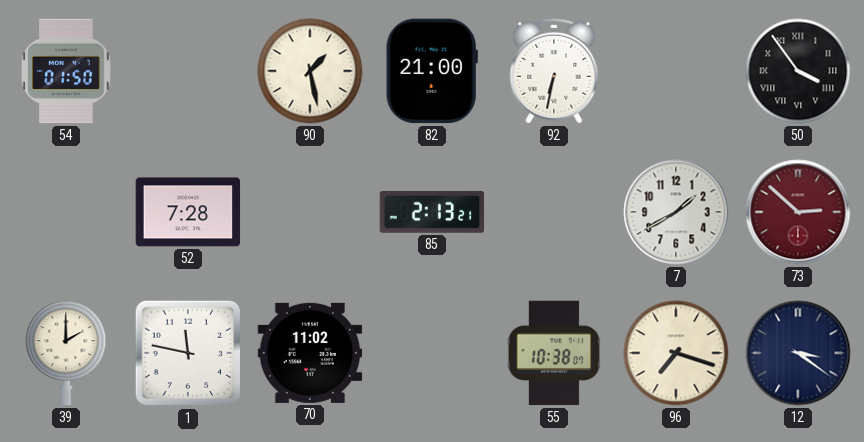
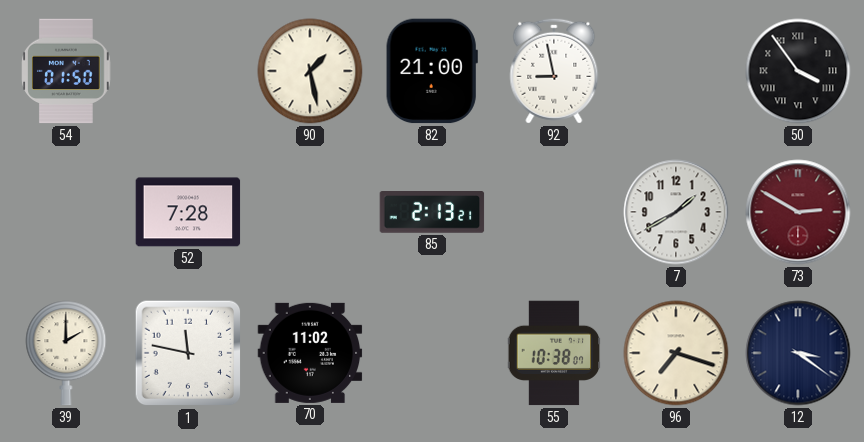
92: 6:32 -> 8:58
73: 2:52 -> 2:50
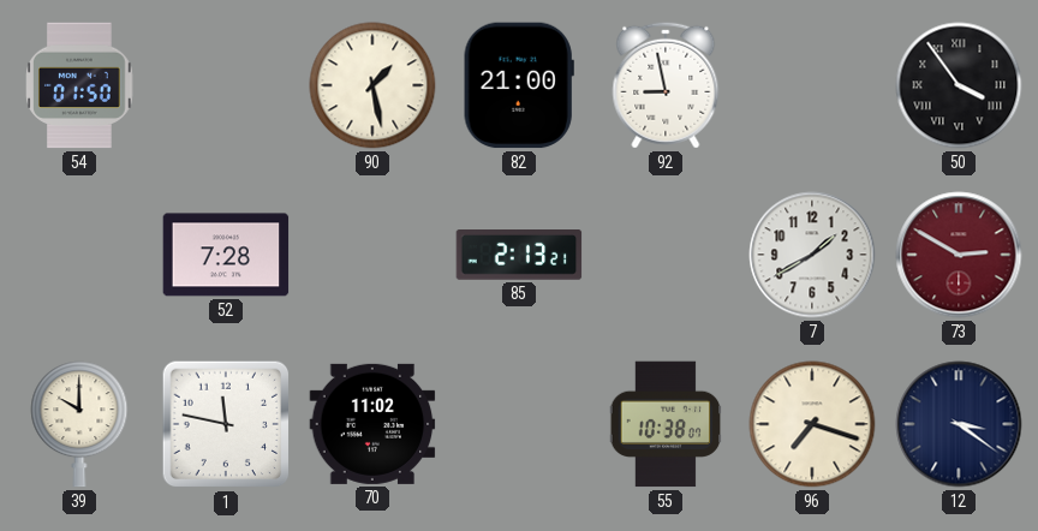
39: 2:00 -> 10:00
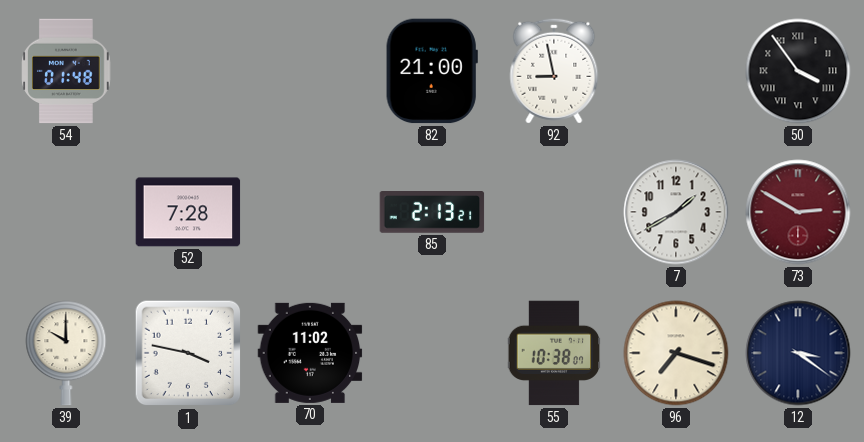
54: 01:50 -> 01:48
90: 1:28 -> none
1: 11:47 -> 3:47
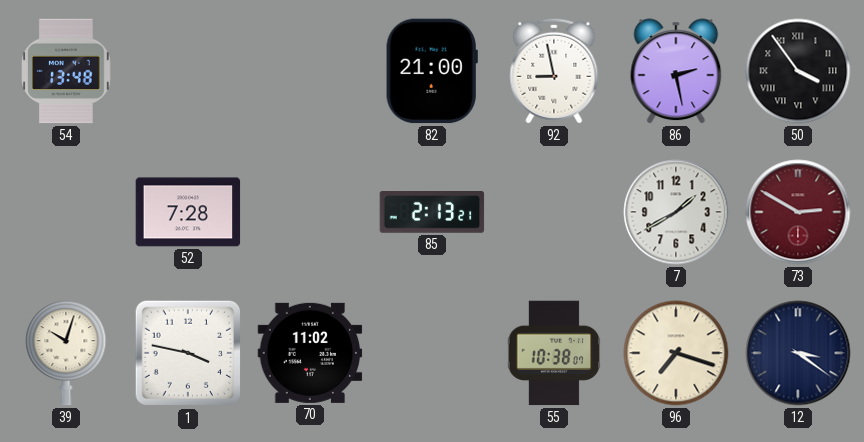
54: 01:48 -> 13:48
86: none -> 2:28
39: 10:00 -> 10:03
